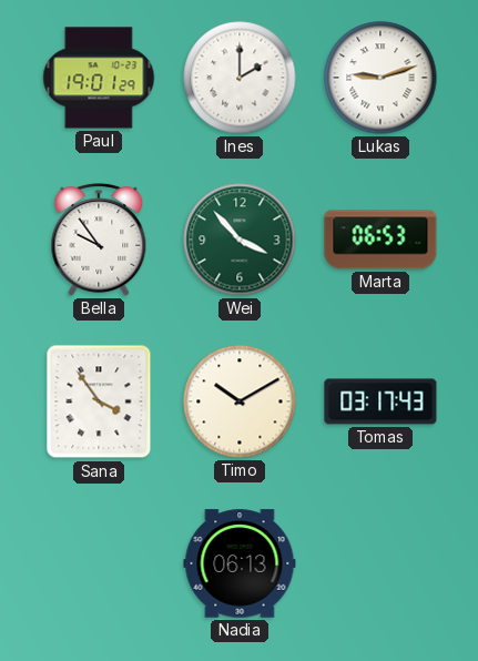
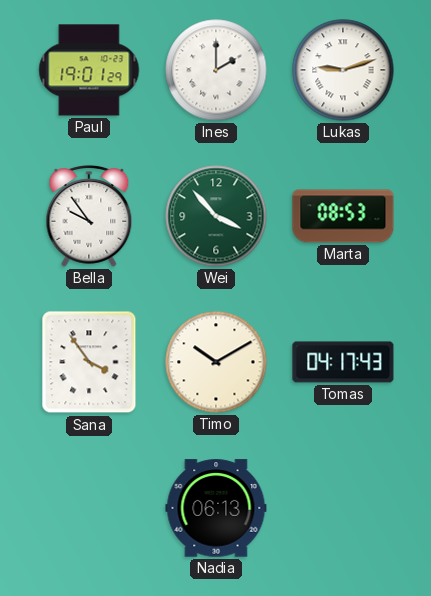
Marta: 06:53 -> 08:53
Tomas: 03:17 -> 04:17
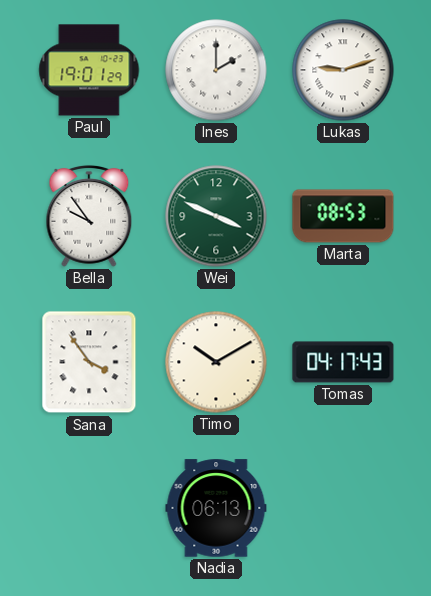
Wei: 3:53 -> 3:49
